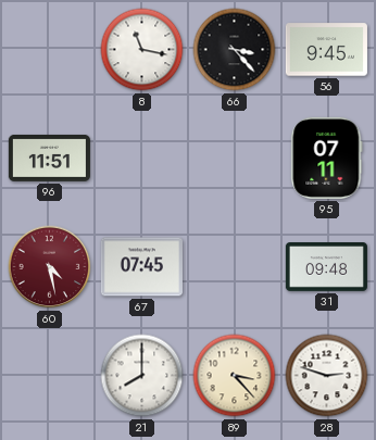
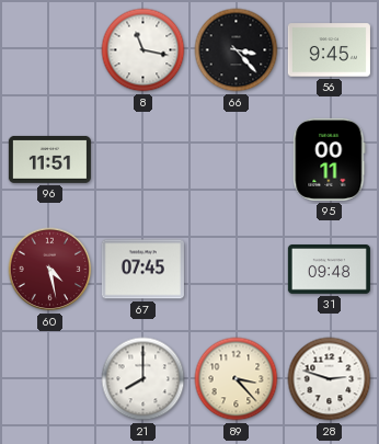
95: 07:11 -> 00:11
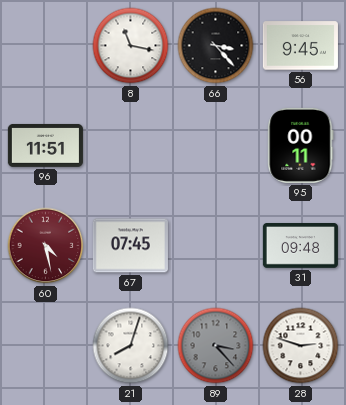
21: 8:00 -> 8:03
89 dial: cream -> grey
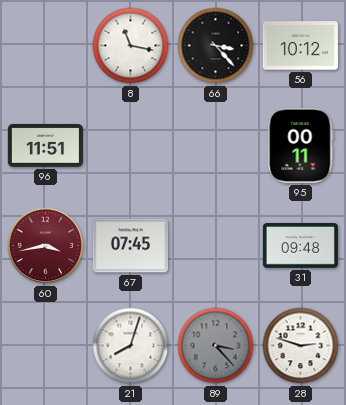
56: 9:45 -> 10:12
60: 4:28 -> 3:43
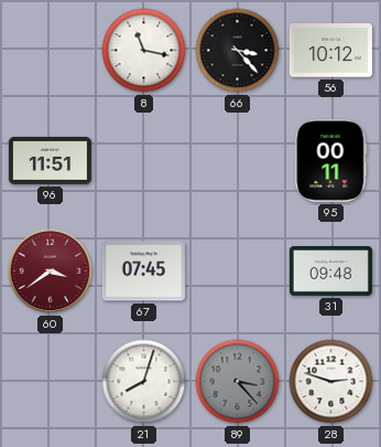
60: 3:43 -> 3:39
